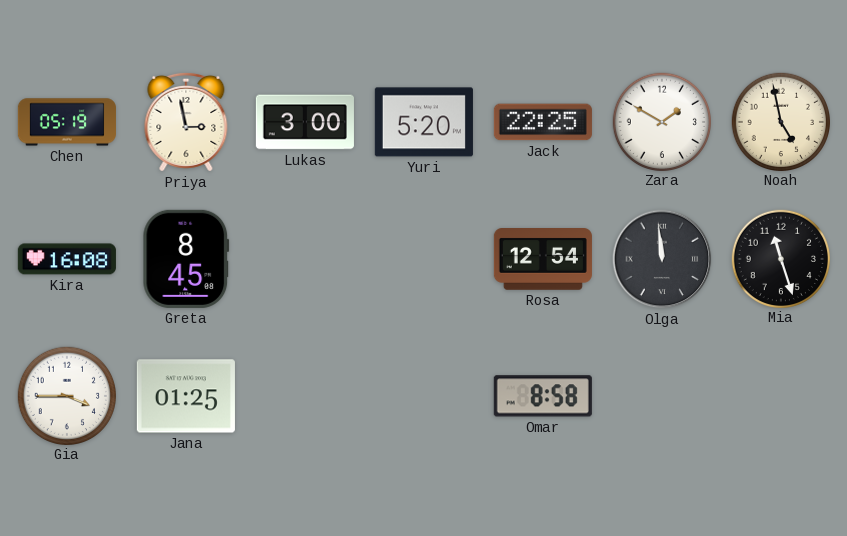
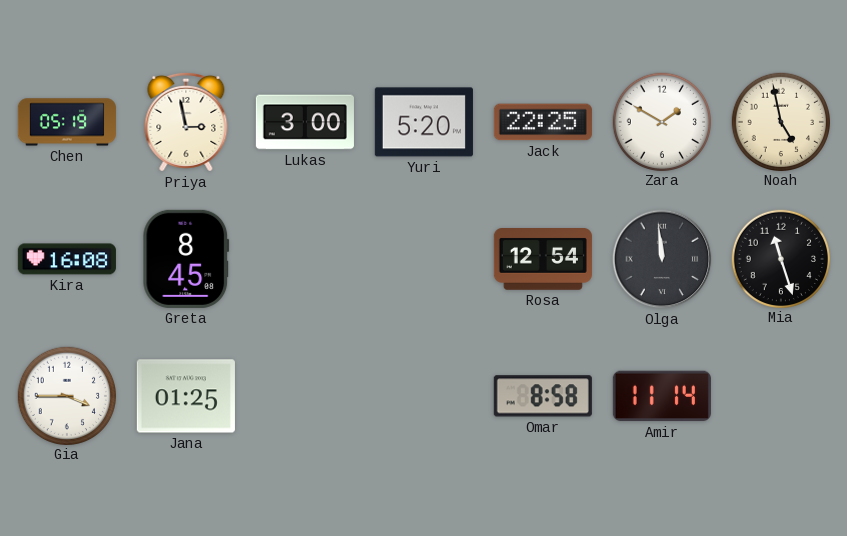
Amir: none -> 11:14
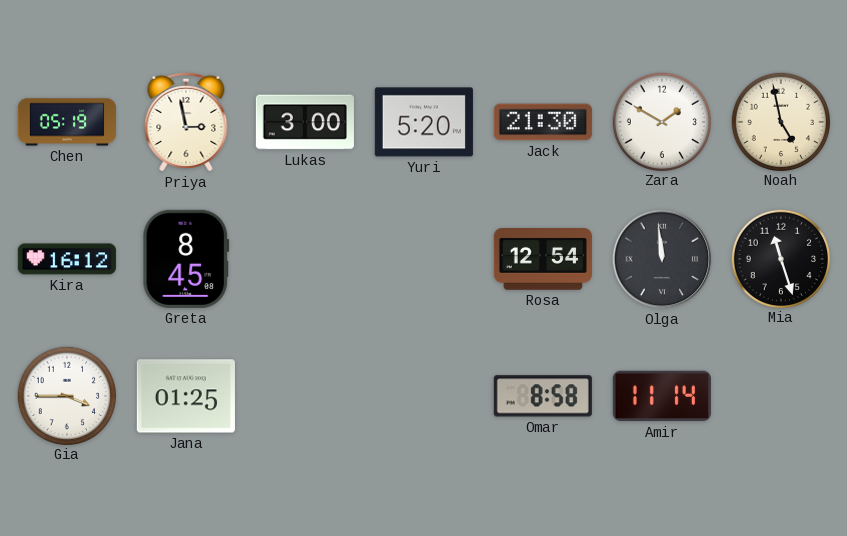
Jack: 22:25 -> 21:30
Kira: 16:08 -> 16:12
